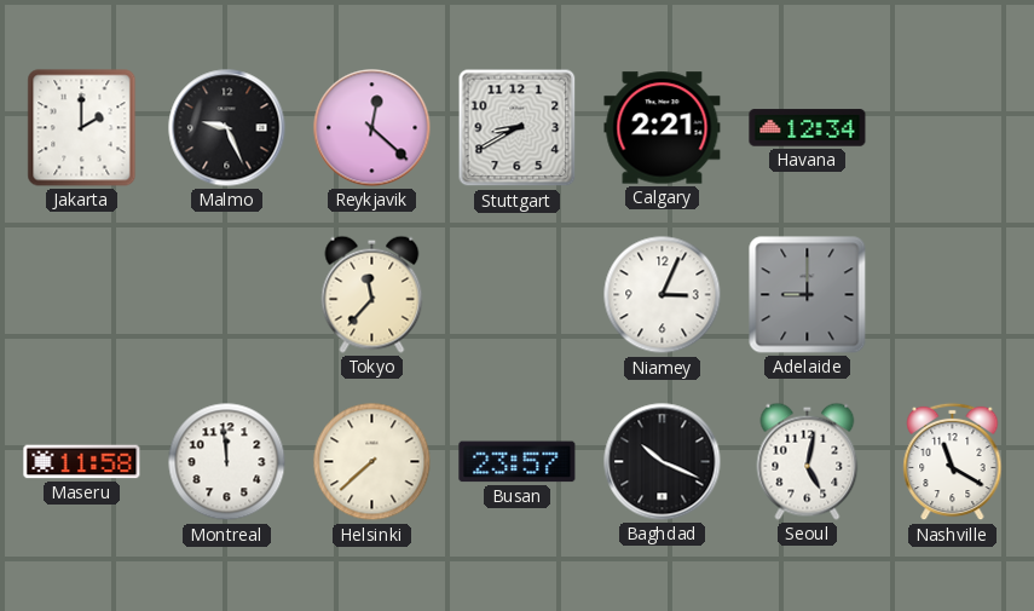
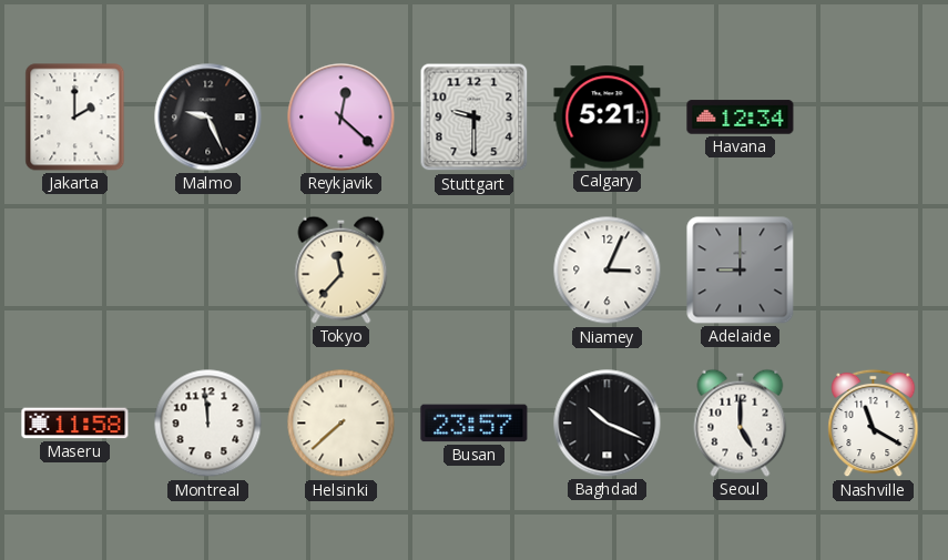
Stuttgart: 8:40 -> 9:30
Calgary: 2:21 -> 5:21
Seoul: 5:02 -> 5:00
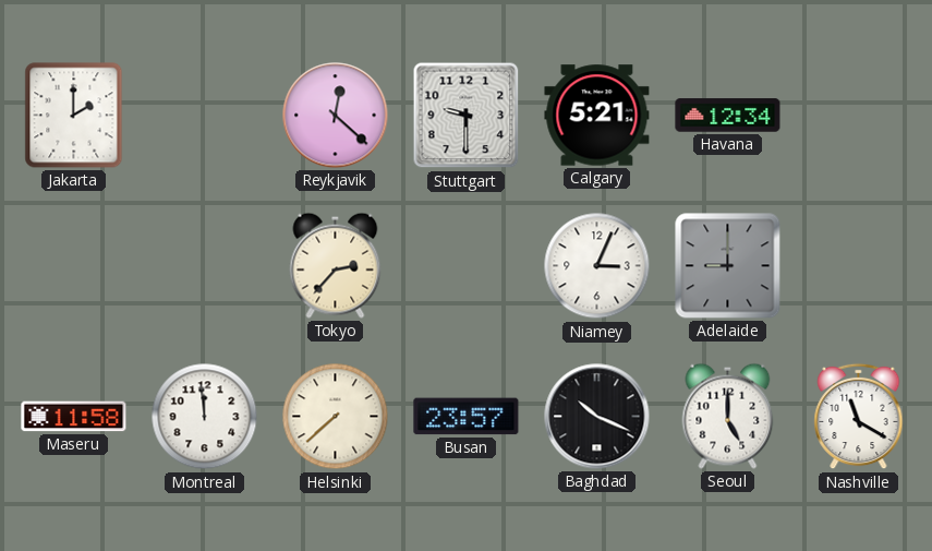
Malmo: 9:26 -> none
Tokyo: 11:37 -> 2:37
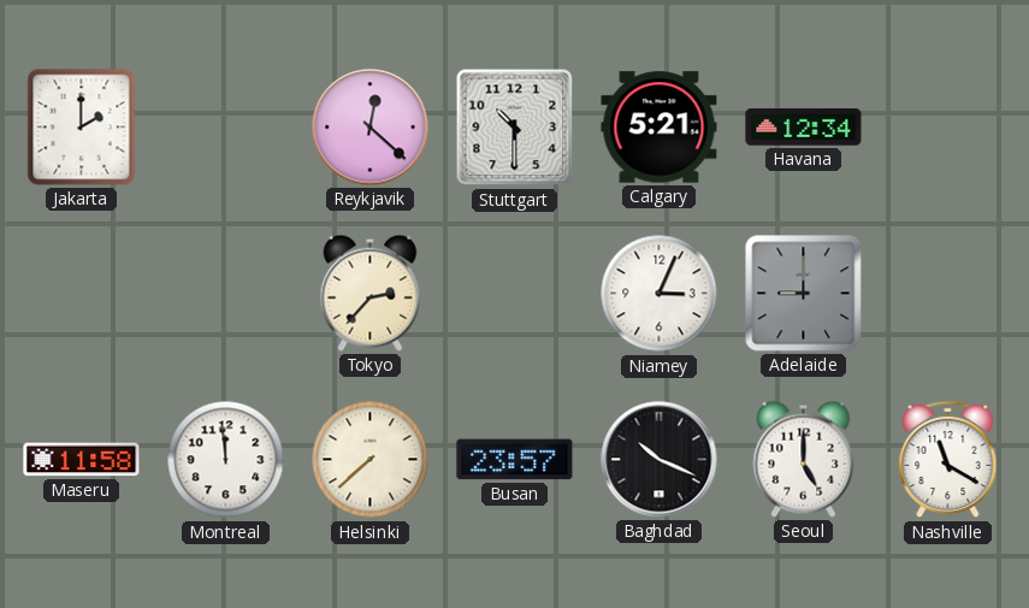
Stuttgart: 9:30 -> 10:30
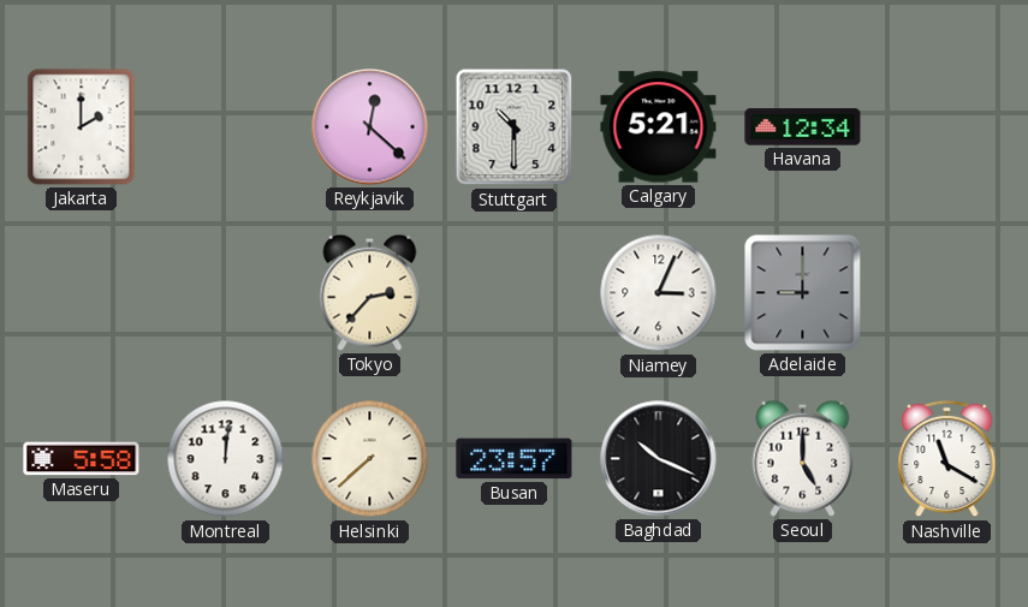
Maseru: 11:58 -> 5:58
Montreal: 11:59 -> 12:01
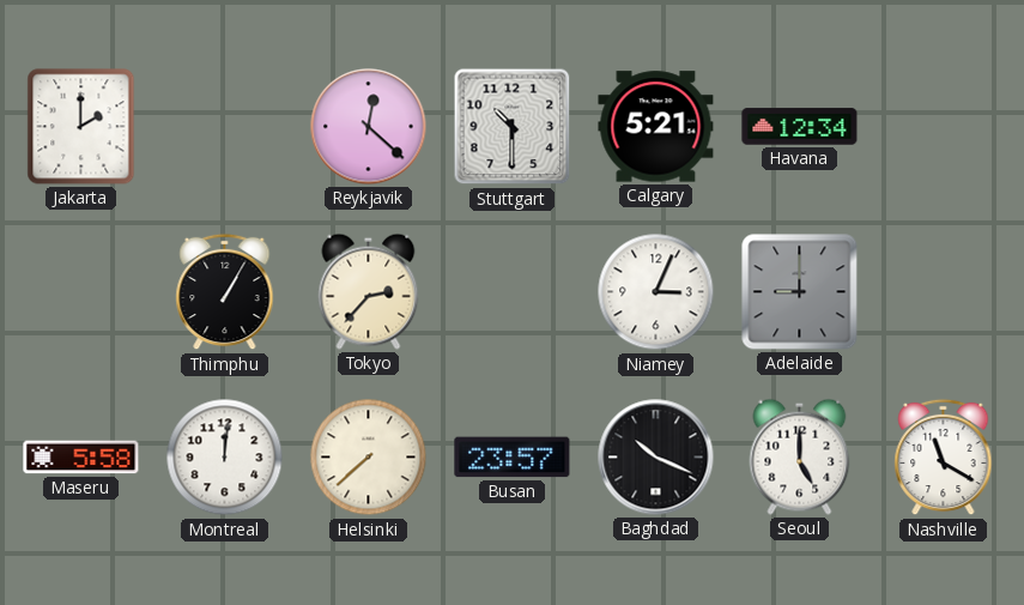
Thimphu: none -> 1:05
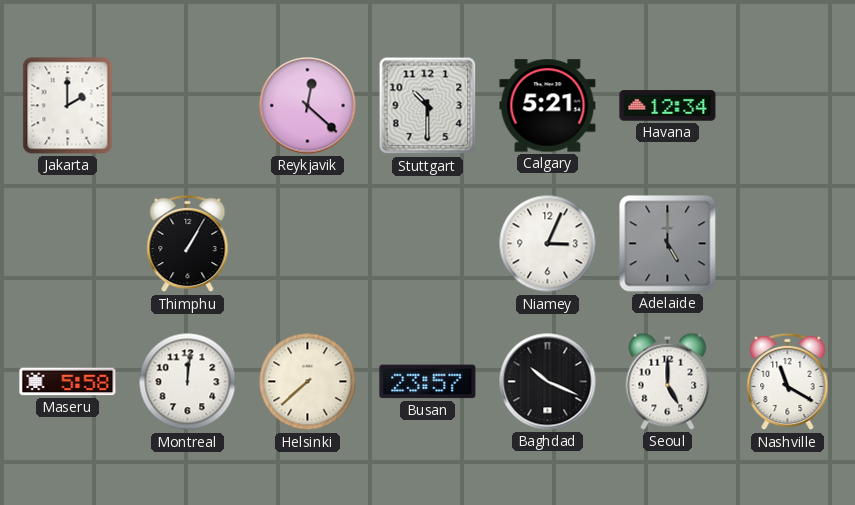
Tokyo: 2:37 -> none
Adelaide: 9:00 -> 5:00
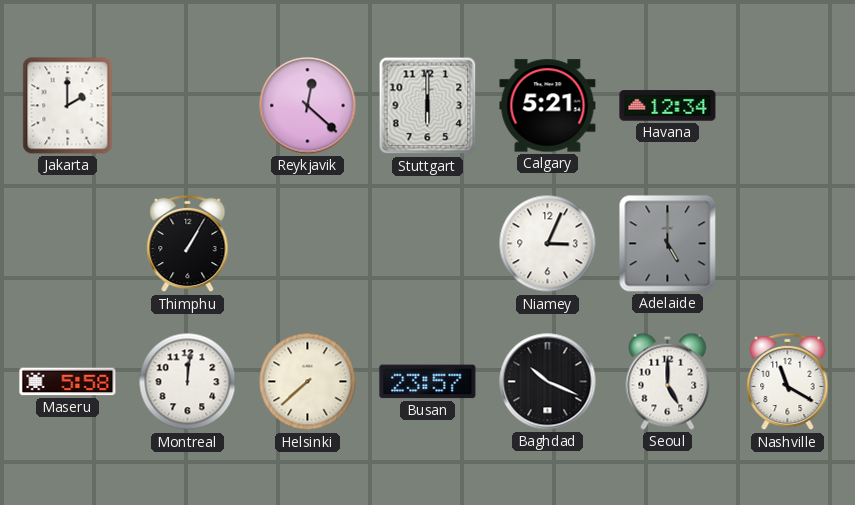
Stuttgart: 10:30 -> 6:00
